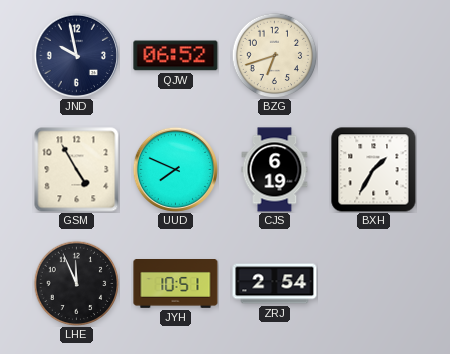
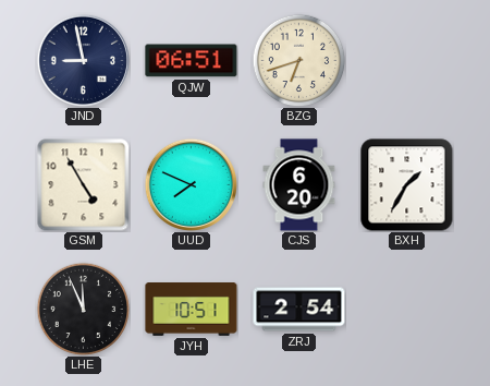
JND: 9:58 -> 8:58
QJW: 06:52 -> 06:51
CJS: 6:19 -> 6:20
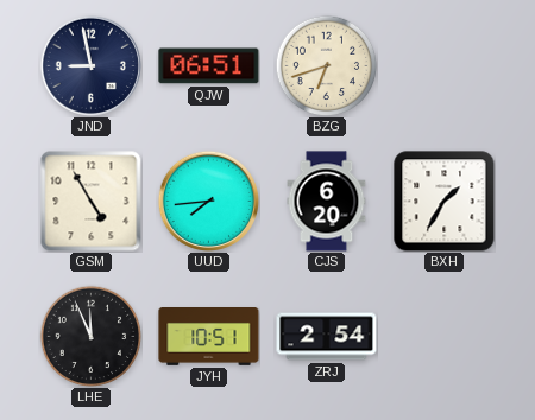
UUD: 7:49 -> 7:44
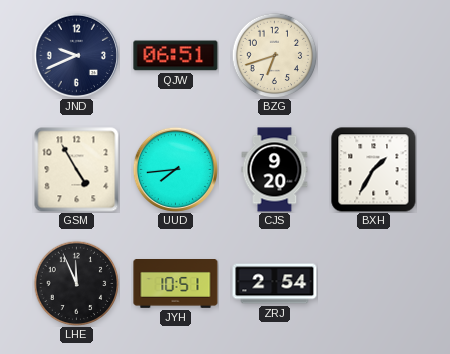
JND: 8:58 -> 9:41
CJS: 6:20 -> 9:20
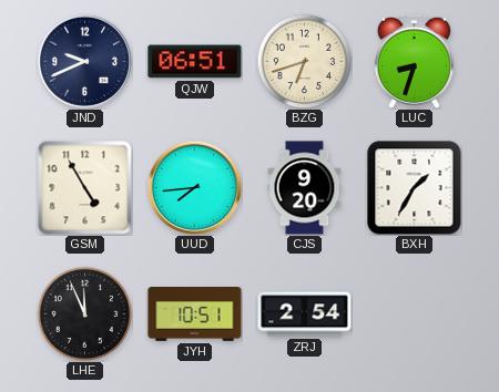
LUC: none -> 8:33
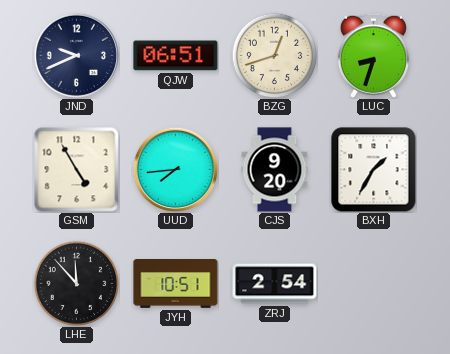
BZG: 6:42 -> 12:42
LHE: 11:56 -> 11:53
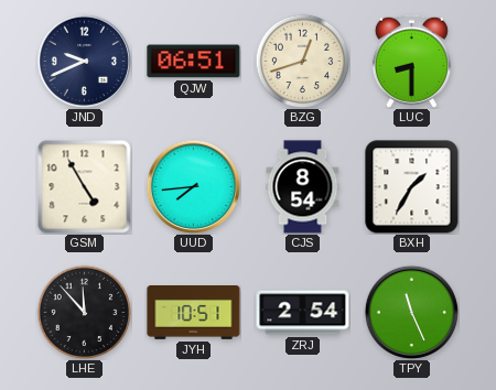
LUC: 8:33 -> 8:30
CJS: 9:20 -> 8:54
TPY: none -> 11:26
